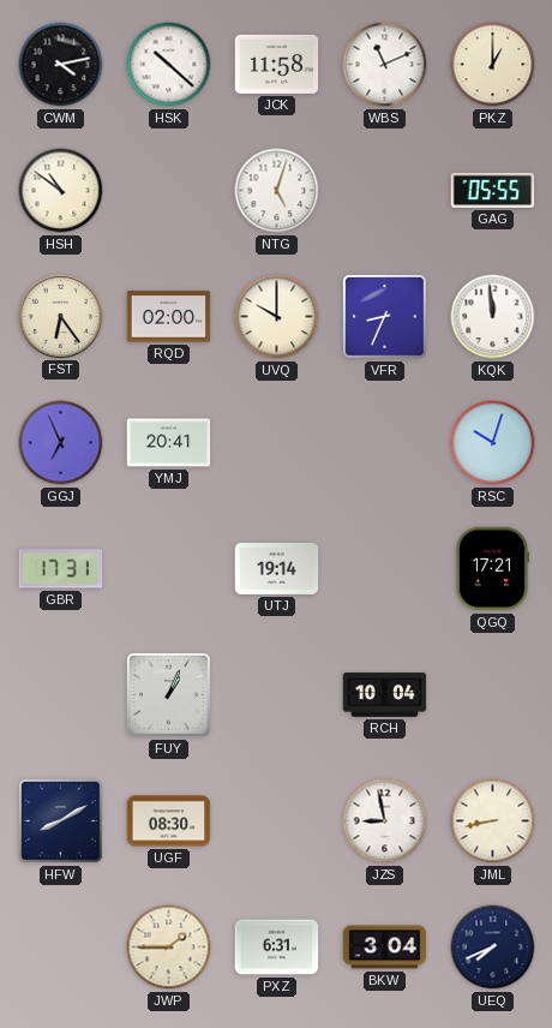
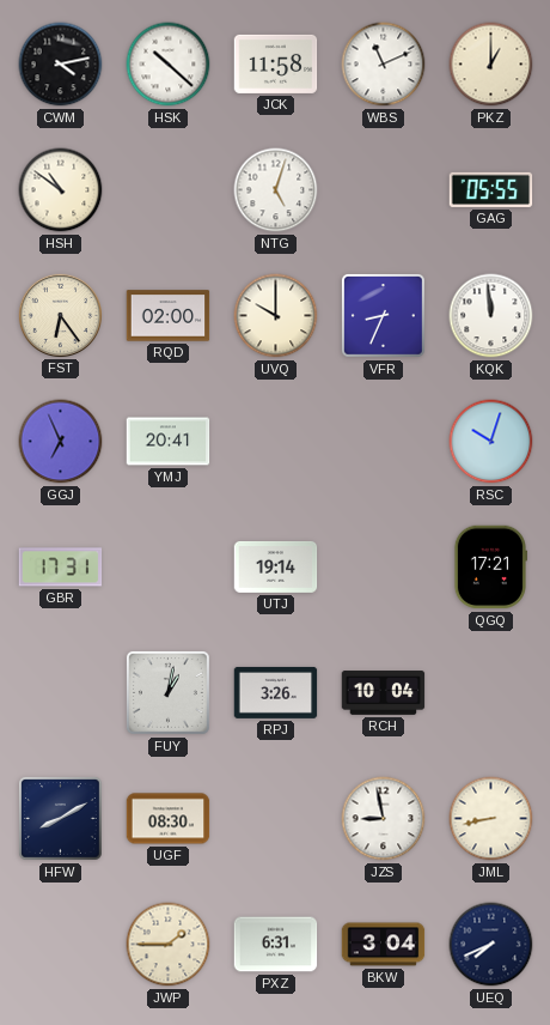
FUY: 1:04 -> 1:02
RPJ: none -> 3:26
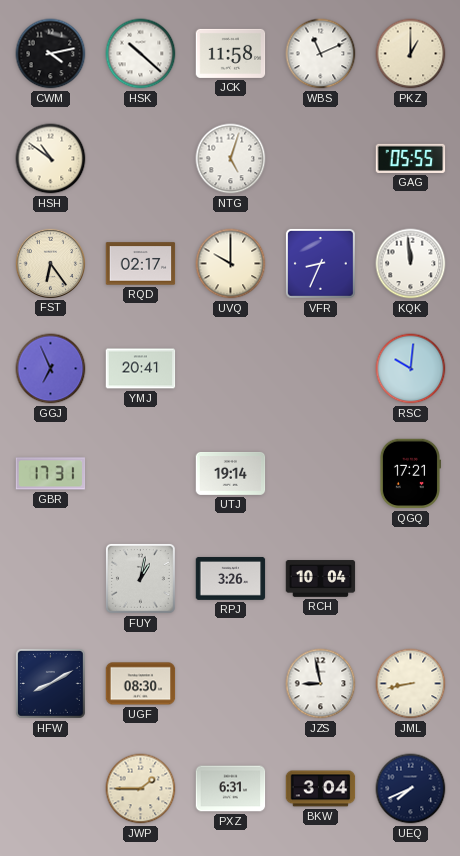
RQD: 02:00 -> 02:17
RSC: 10:03 -> 10:01
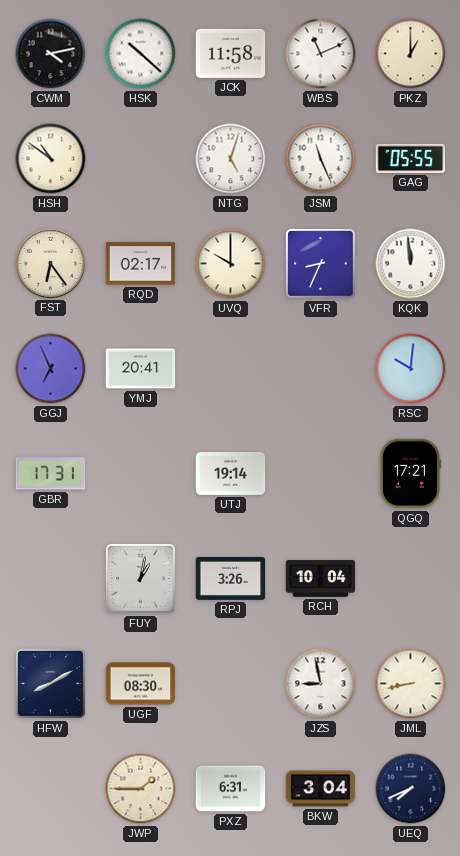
JSM: none -> 11:26
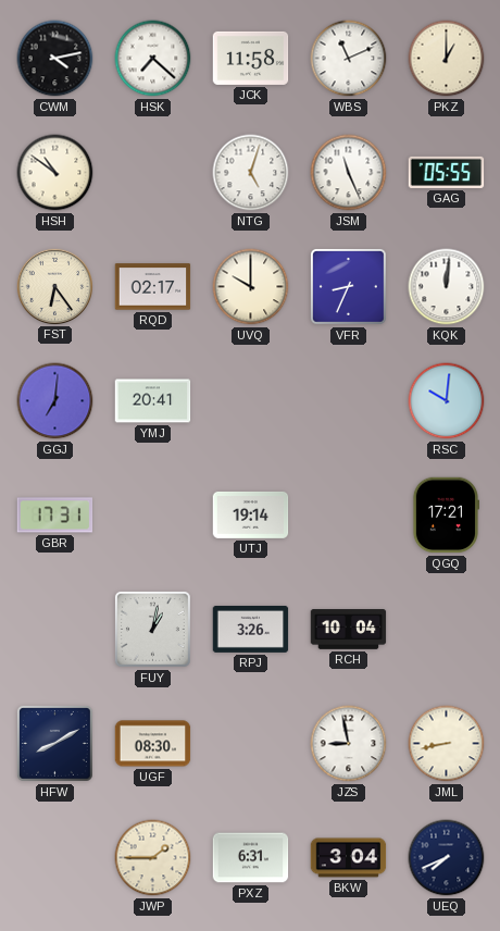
HSK: 10:22 -> 7:22
KQK: 11:59 -> 12:01
GGJ: 6:56 -> 7:01
